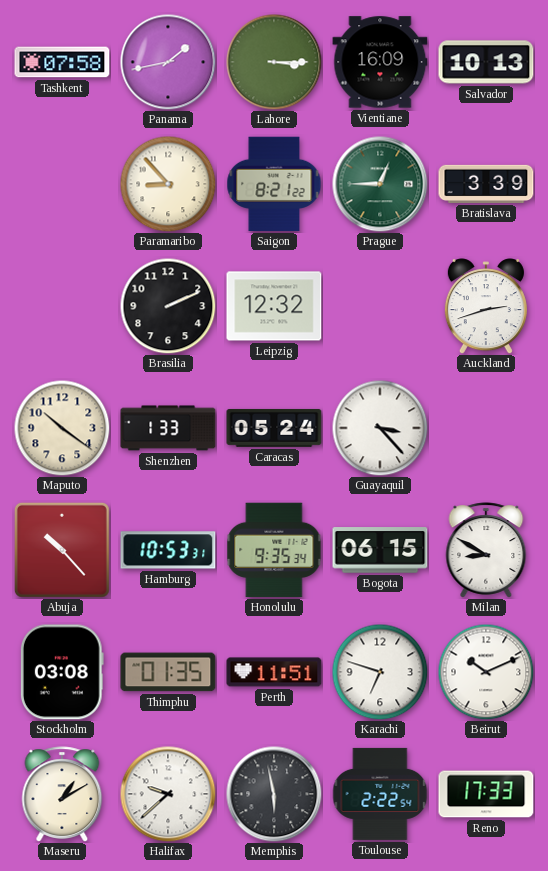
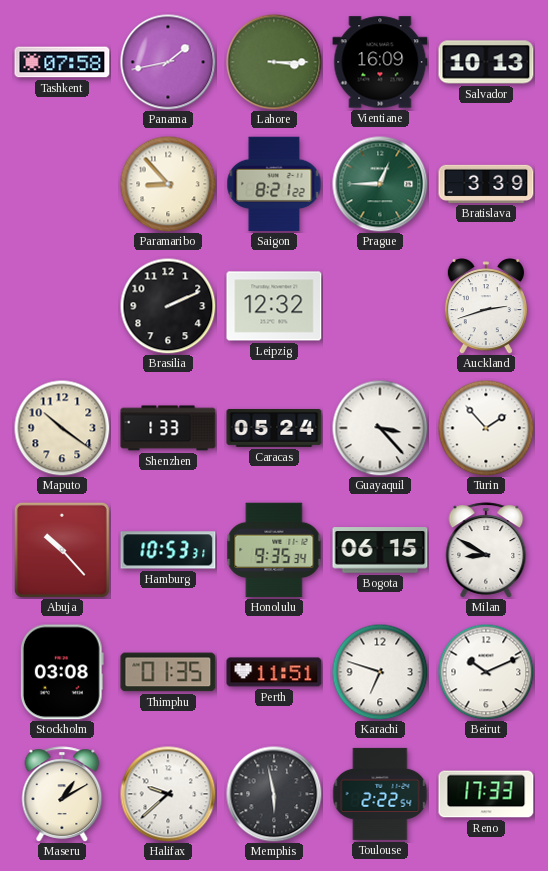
Turin: none -> 1:53
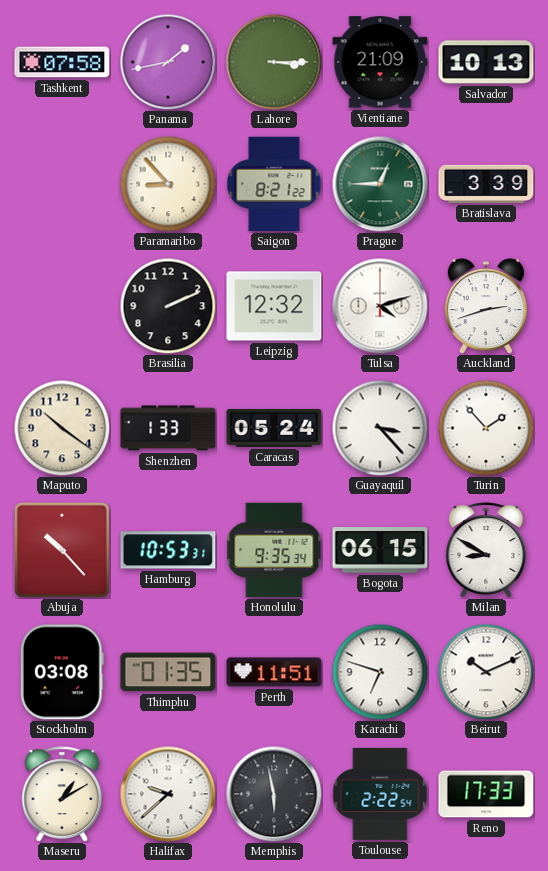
Vientiane: 16:09 -> 21:09
Tulsa: none -> 4:12
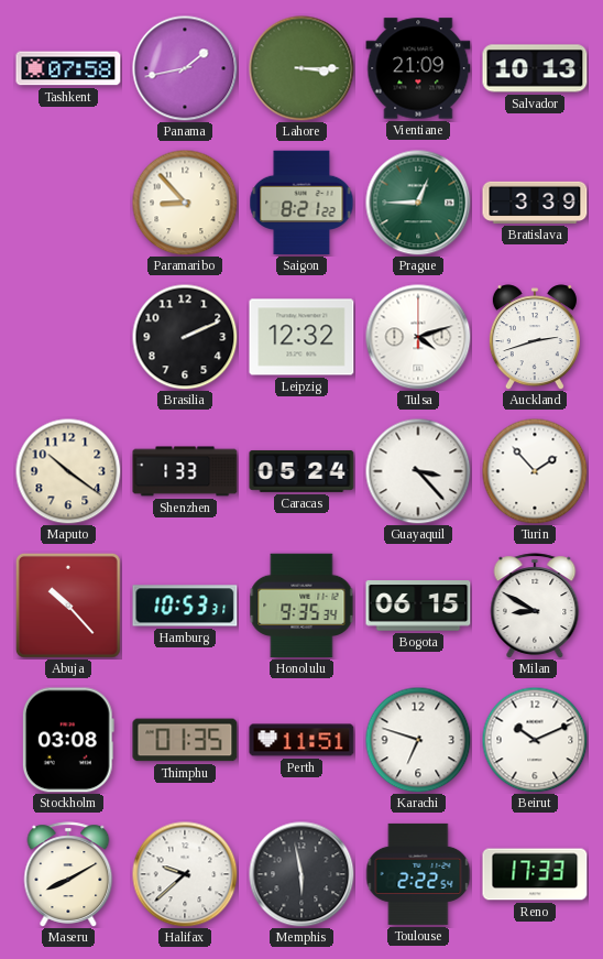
Maseru: 1:10 -> 8:10
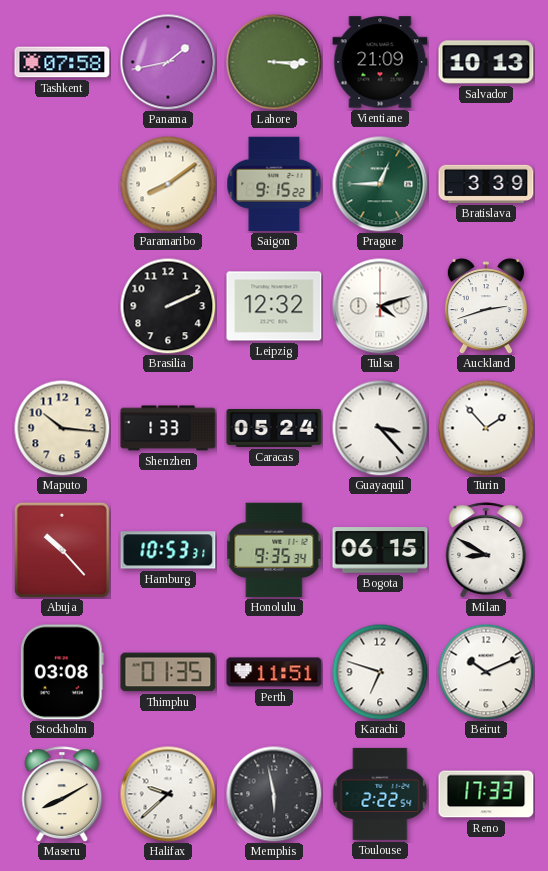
Paramaribo: 8:53 -> 8:09
Saigon: 8:21 -> 9:15
Maputo: 10:21 -> 10:16
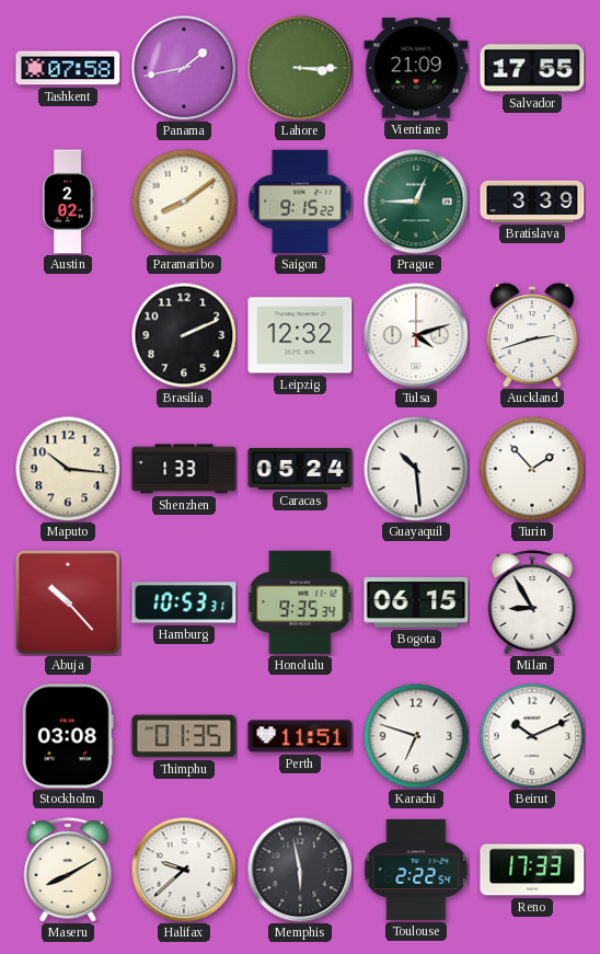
Salvador: 10:13 -> 17:55
Austin: none -> 2:02
Guayaquil: 3:23 -> 10:29
Milan: 8:50 -> 8:55
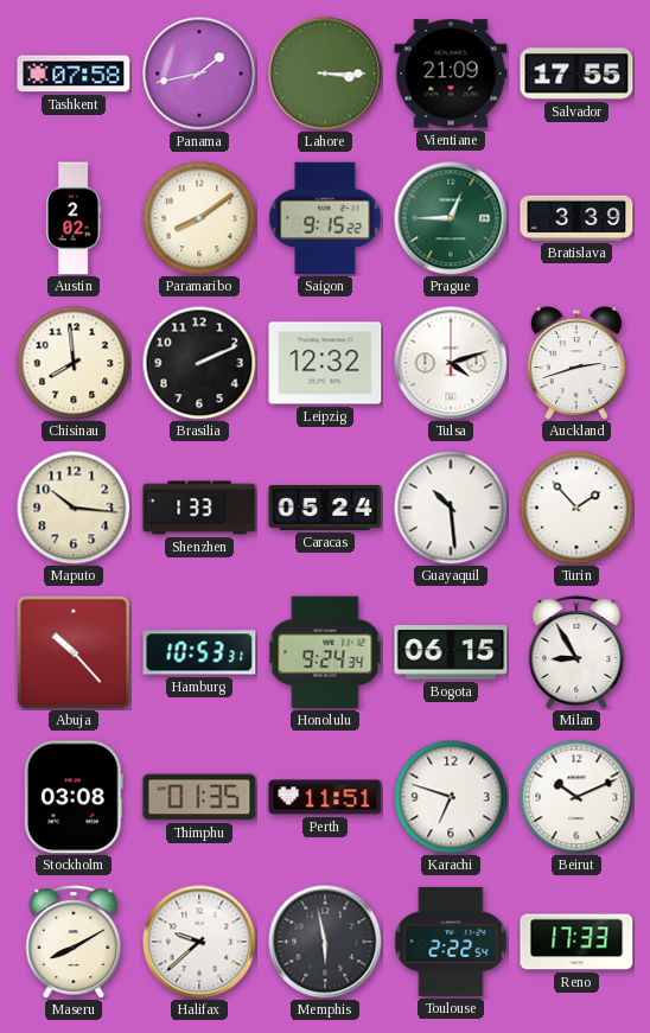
Chisinau: none -> 7:59
Honolulu: 9:35 -> 9:24
